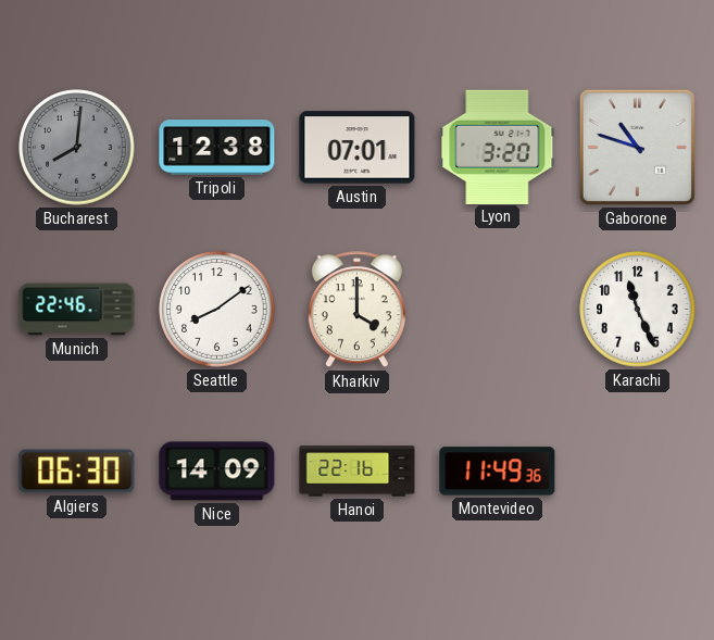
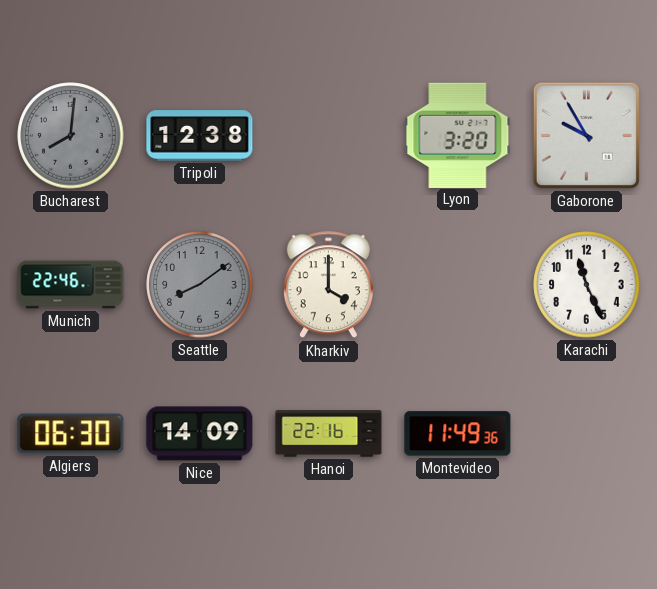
Austin: 07:01 -> none
Gaborone: 10:48 -> 9:55
Seattle dial: white -> grey
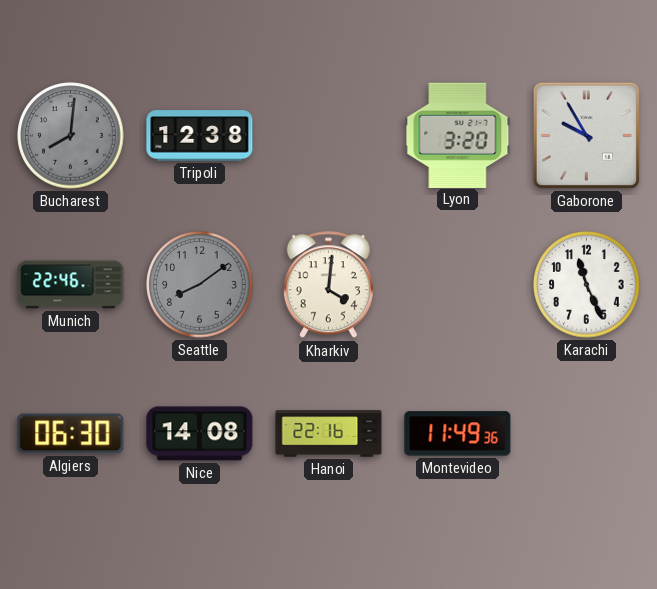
Kharkiv: 4:00 -> 4:01
Nice: 14:09 -> 14:08
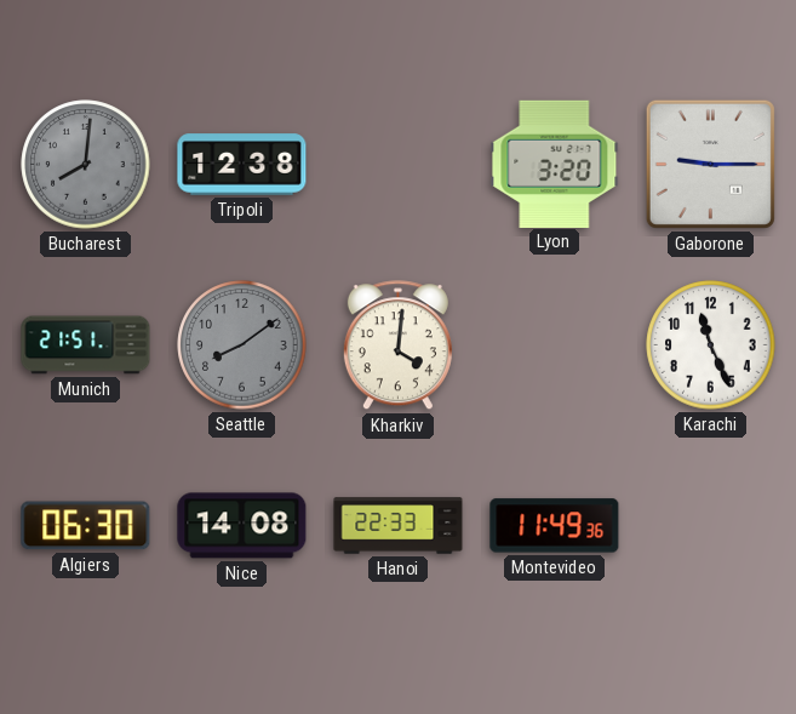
Gaborone: 9:55 -> 9:15
Munich: 22:46 -> 21:51
Hanoi: 22:16 -> 22:33
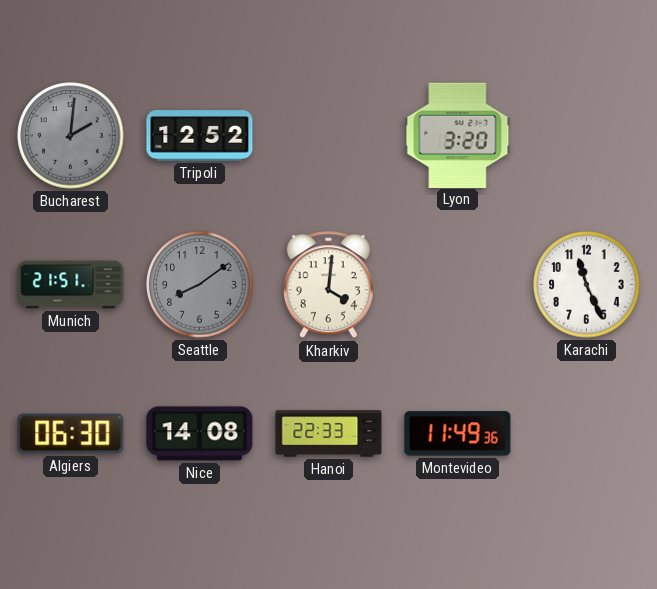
Bucharest: 8:01 -> 2:01
Tripoli: 12:38 -> 12:52
Gaborone: 9:15 -> none
